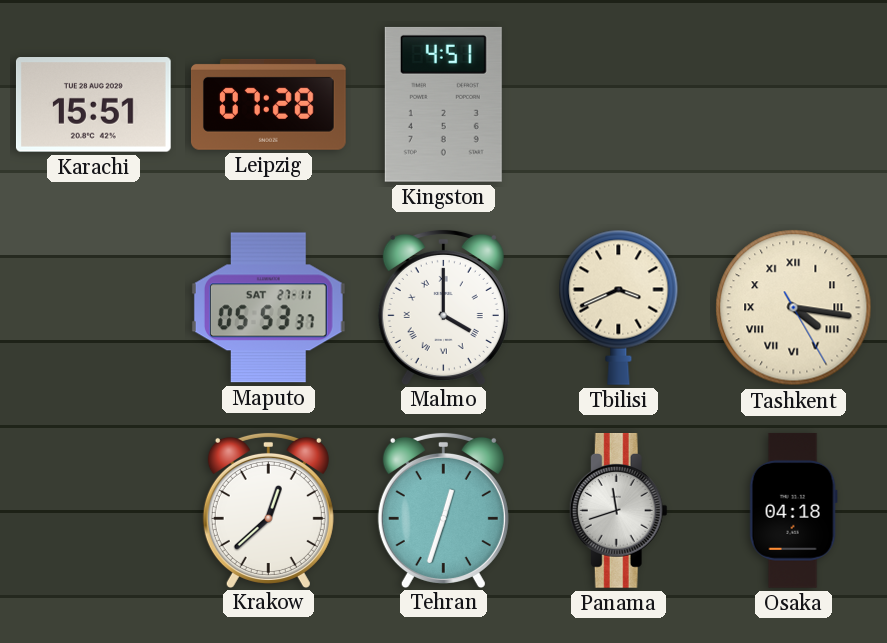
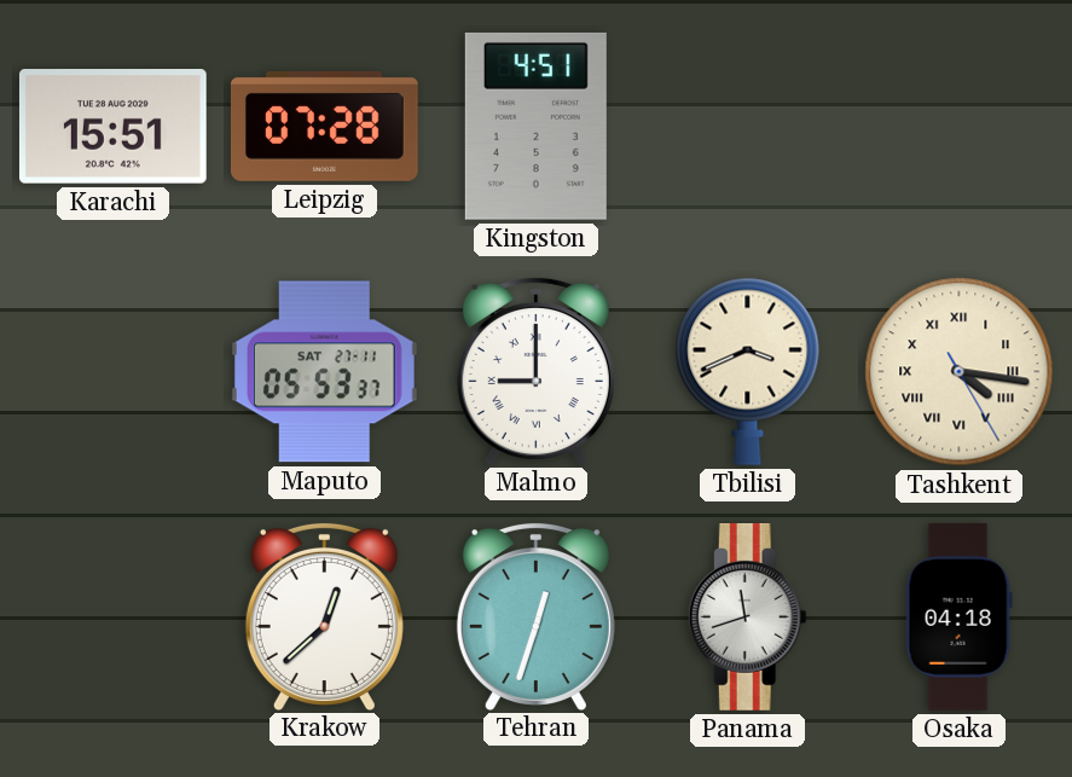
Malmo: 4:00 -> 9:00
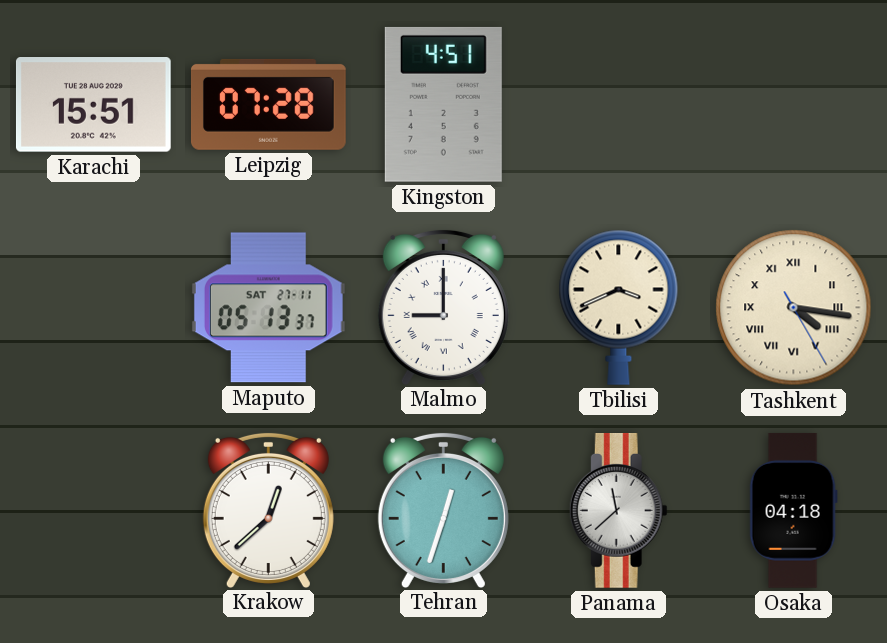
Maputo: 05:53 -> 05:13
Panama: 11:42 -> 11:38
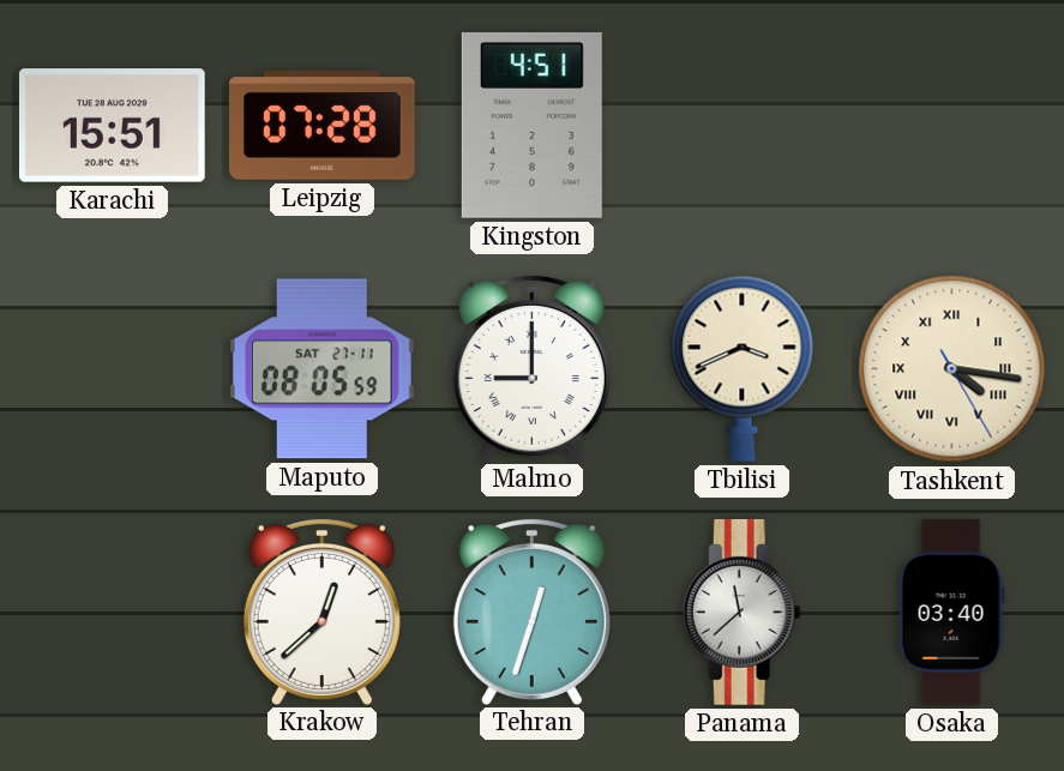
Maputo: 05:13 -> 08:05
Osaka: 04:18 -> 03:40
